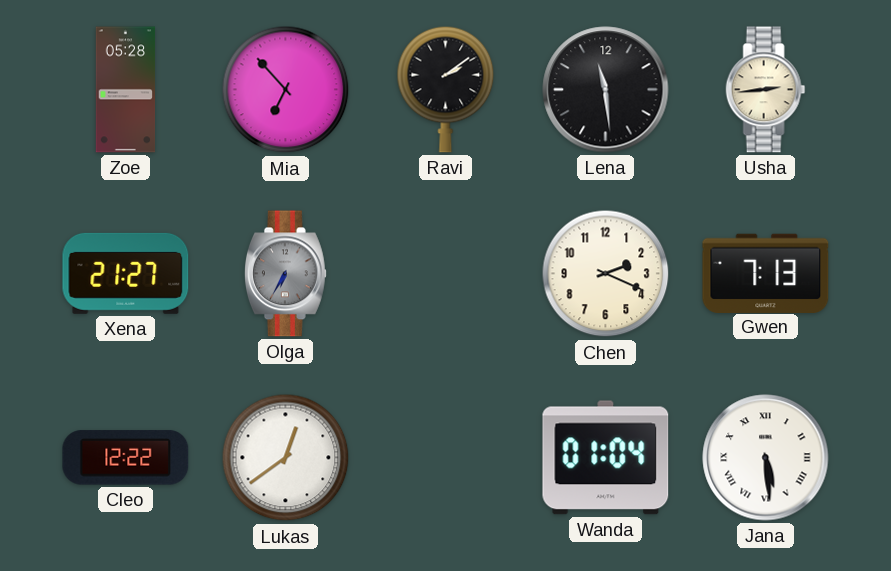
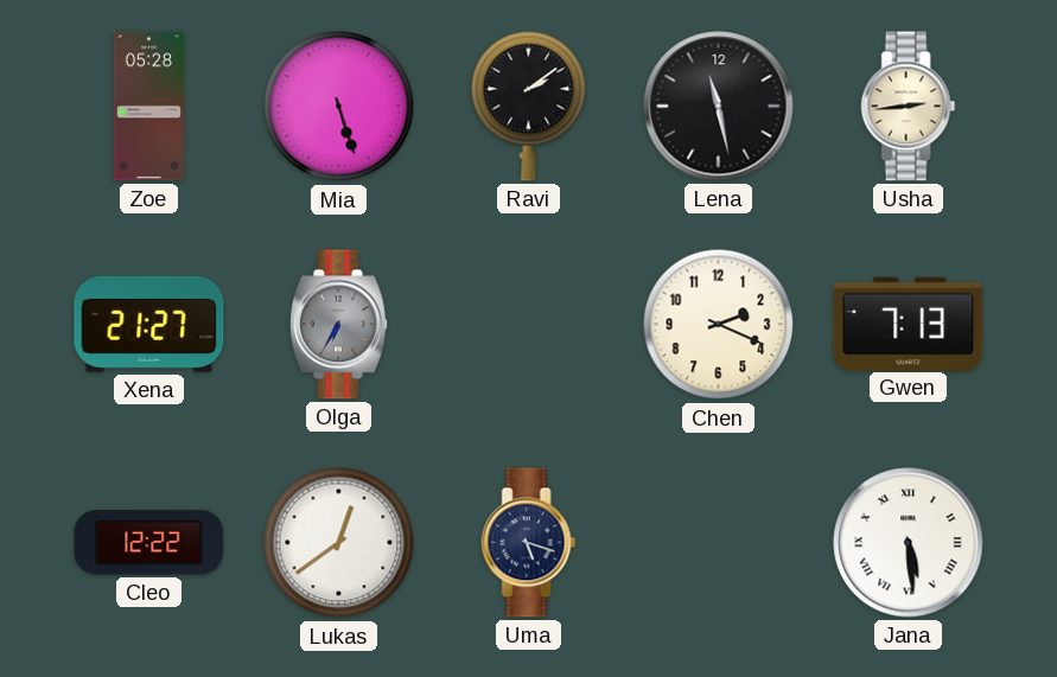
Mia: 6:53 -> 5:27
Lena: 11:29 -> 11:28
Uma: none -> 5:18
Wanda: 01:04 -> none
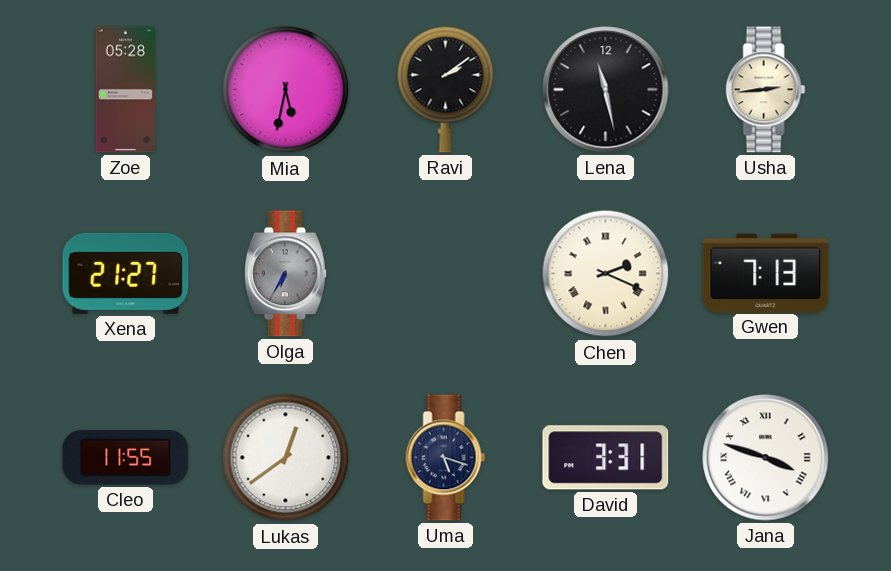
Mia: 5:27 -> 5:32
Chen numerals: Arabic -> Roman
Cleo: 12:22 -> 11:55
David: none -> 3:31
Jana: 5:29 -> 3:48
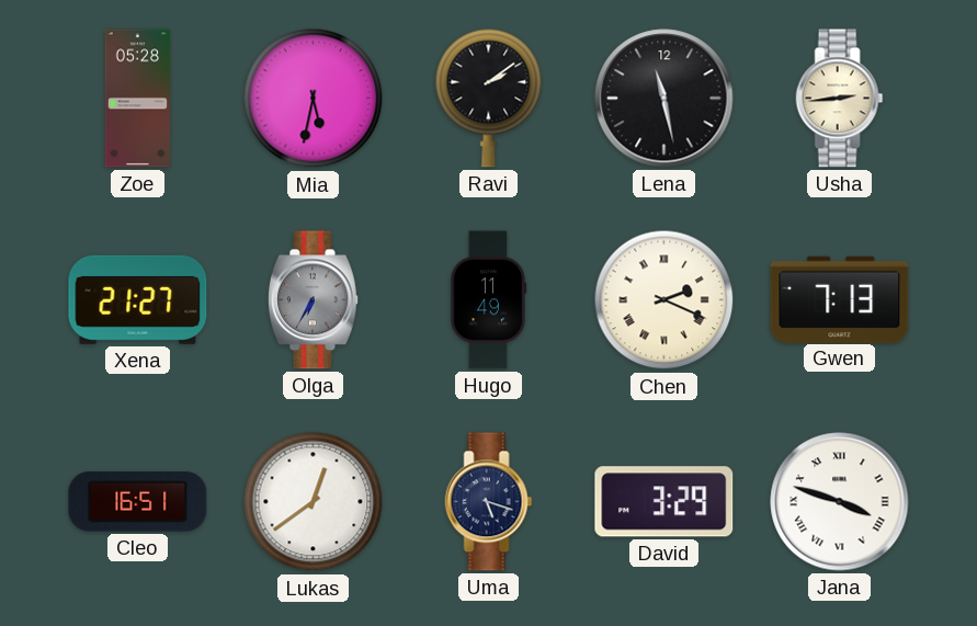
Hugo: none -> 11:49
Cleo: 11:55 -> 16:51
David: 3:31 -> 3:29
